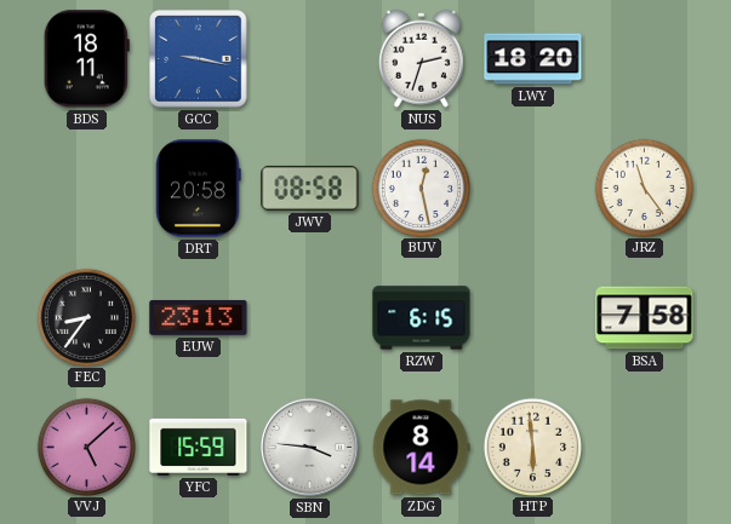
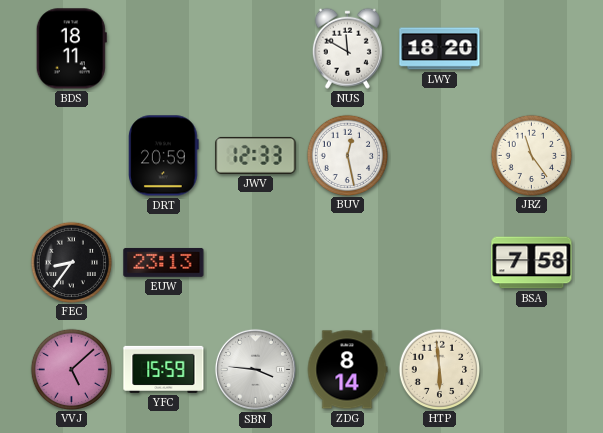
GCC: 9:17 -> none
NUS: 2:33 -> 11:50
DRT: 20:58 -> 20:59
JWV: 08:58 -> 12:33
RZW: 6:15 -> none
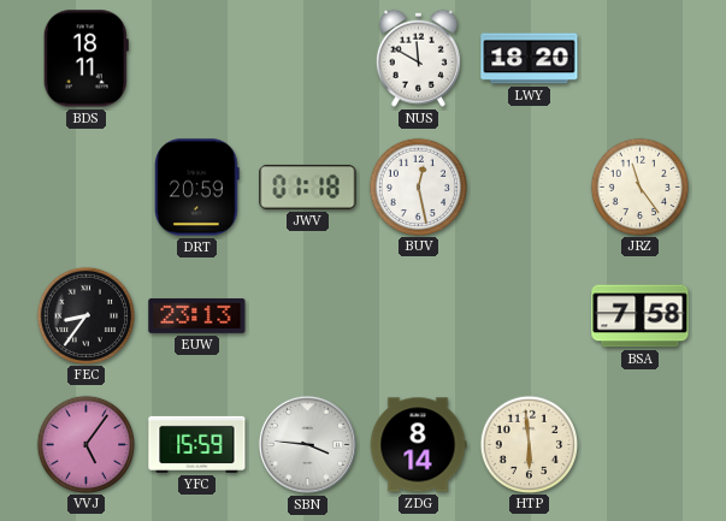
JWV: 12:33 -> 01:18
VVJ: 5:08 -> 5:06
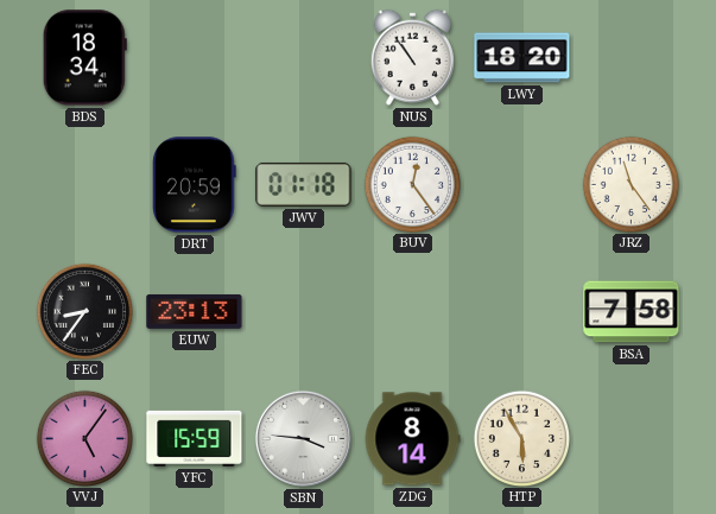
BDS: 18:11 -> 18:34
NUS: 11:50 -> 10:54
BUV: 12:28 -> 12:24
HTP: 5:59 -> 5:55
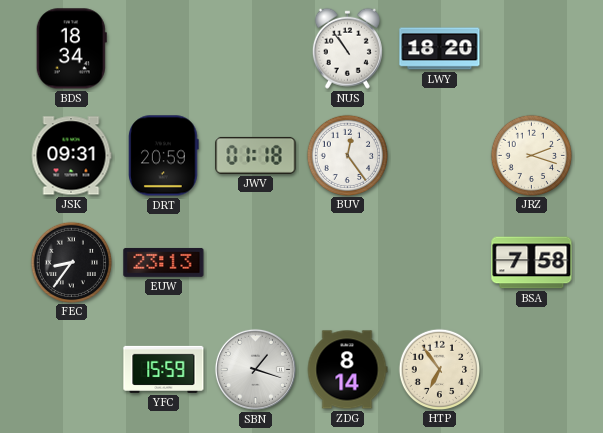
JSK: none -> 09:31
JRZ: 11:24 -> 2:18
VVJ: 5:06 -> none
SBN: 3:46 -> 1:18
HTP: 5:55 -> 6:54
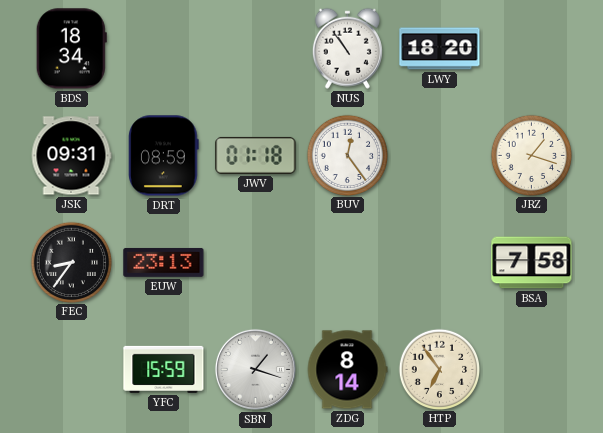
DRT: 20:59 -> 08:59
JRZ: 2:18 -> 1:18
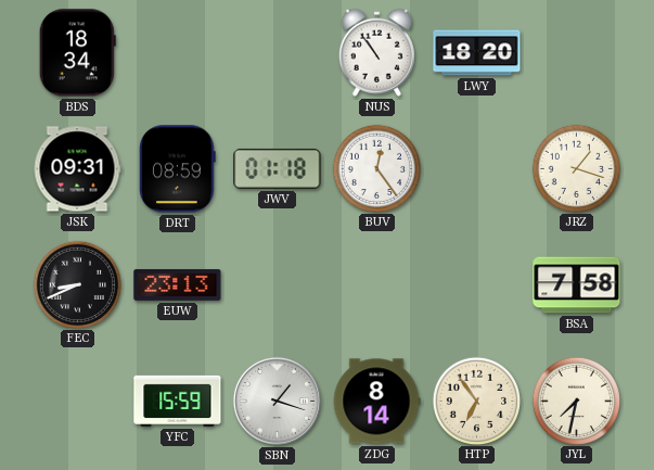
FEC: 8:36 -> 8:41
JYL: none -> 7:32
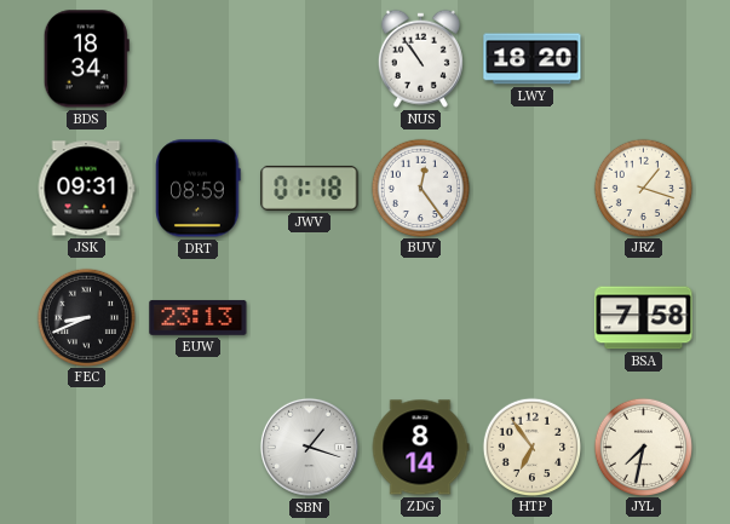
YFC: 15:59 -> none
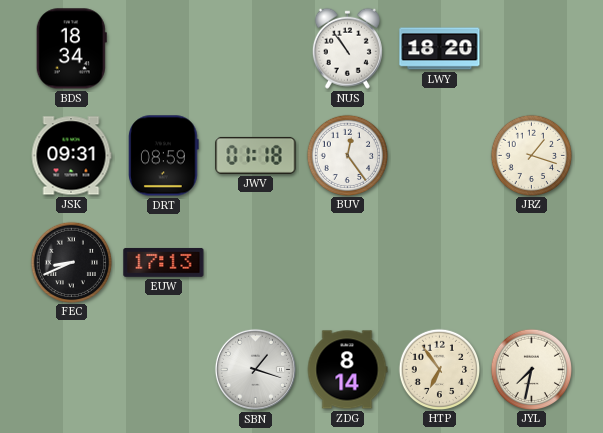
EUW: 23:13 -> 17:13
BSA: 7:58 -> none
